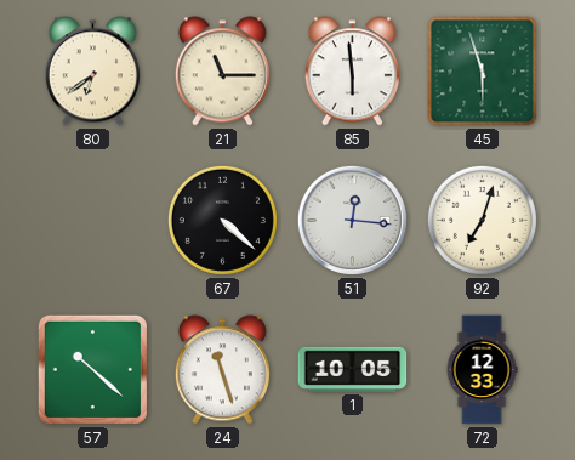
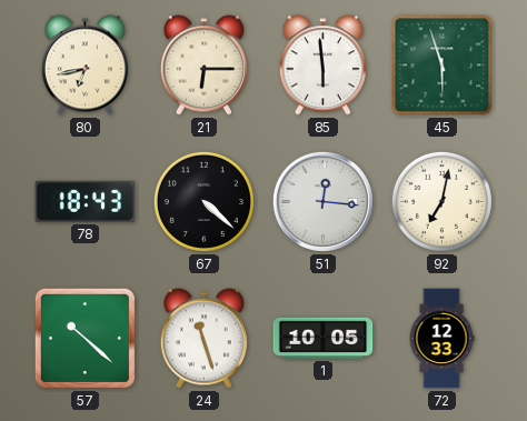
80: 6:39 -> 6:43
21: 11:15 -> 6:15
78: none -> 18:43
92: 7:03 -> 7:02
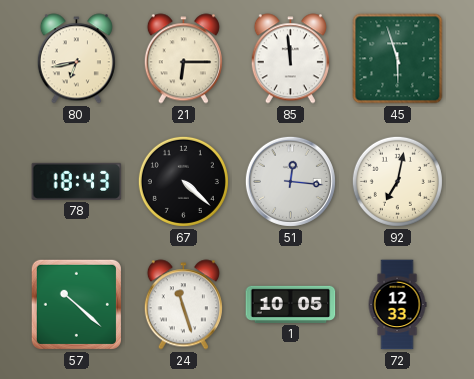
85: 5:59 -> 11:59
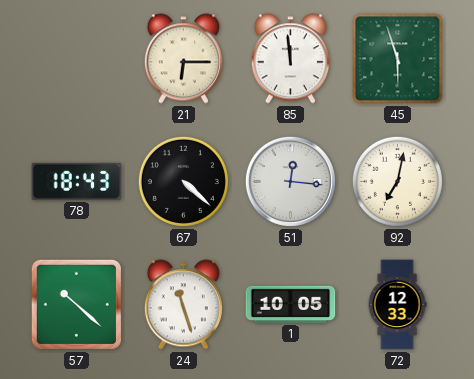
80: 6:43 -> none
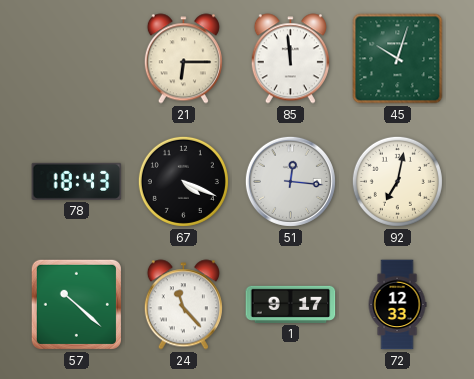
45: 5:57 -> 10:03
67: 4:22 -> 4:19
24: 11:27 -> 11:23
1: 10:05 -> 9:17
